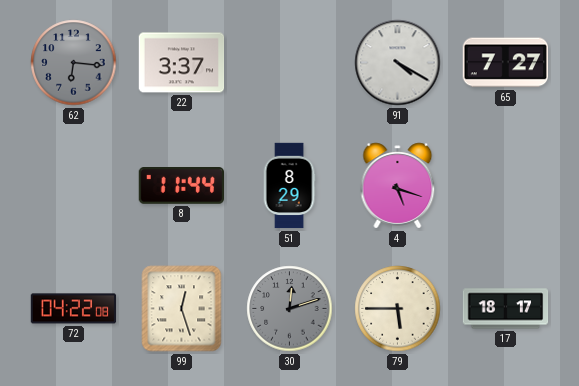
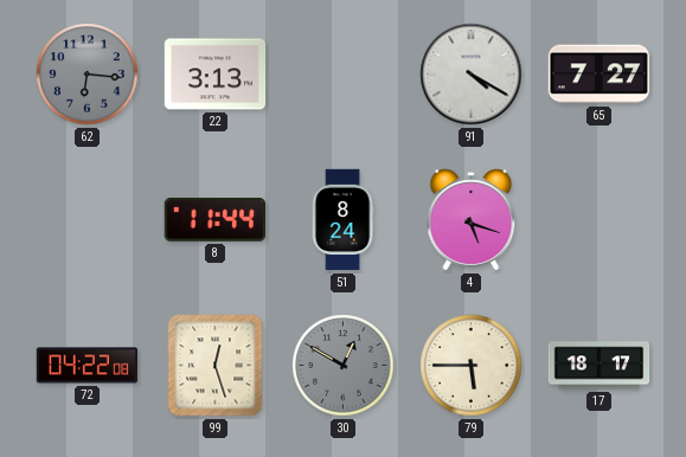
22: 3:37 -> 3:13
51: 8:29 -> 8:24
30: 12:12 -> 12:50
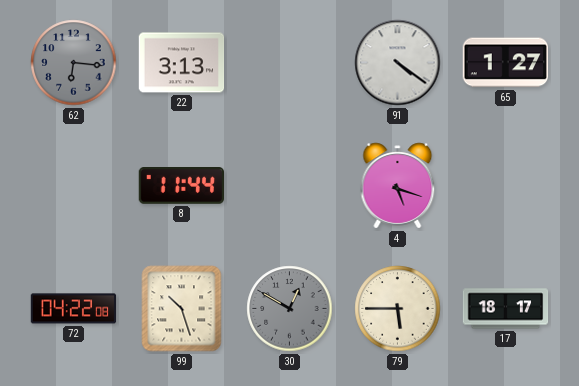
91: 4:20 -> 4:21
65: 7:27 -> 1:27
51: 8:24 -> none
99: 12:27 -> 10:27
